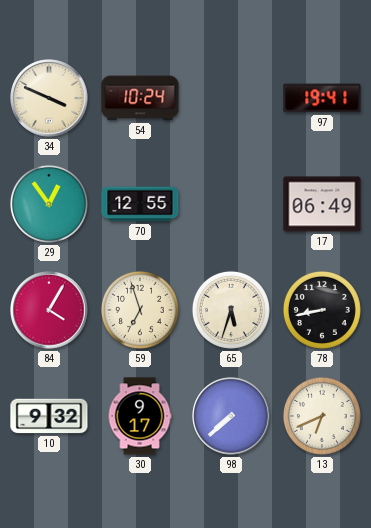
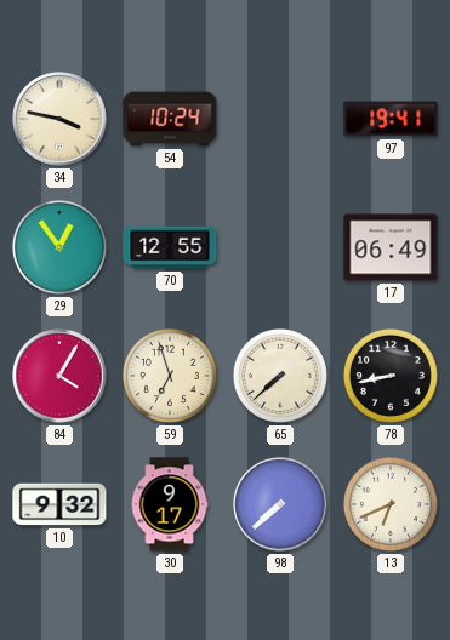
34: 3:49 -> 3:47
65: 5:33 -> 7:38
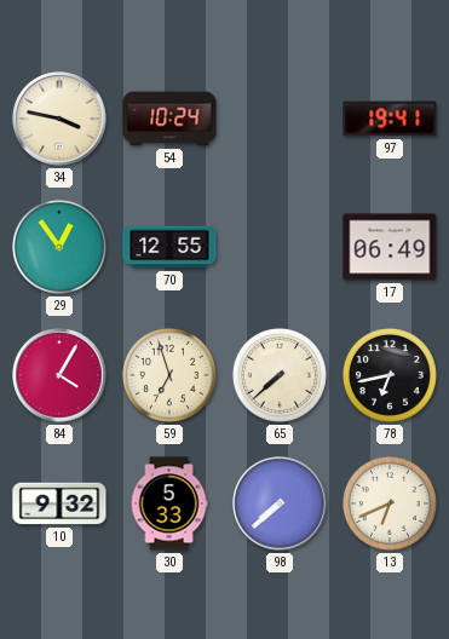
78: 8:43 -> 6:43
30: 9:17 -> 5:33
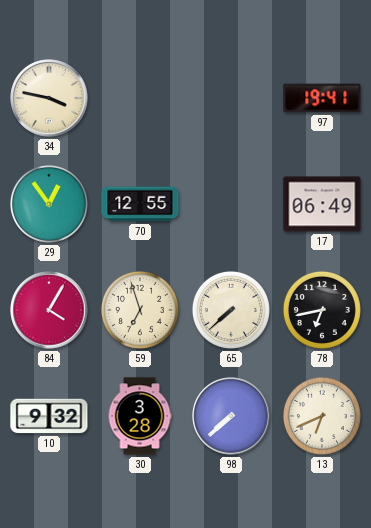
54: 10:24 -> none
30: 5:33 -> 3:28
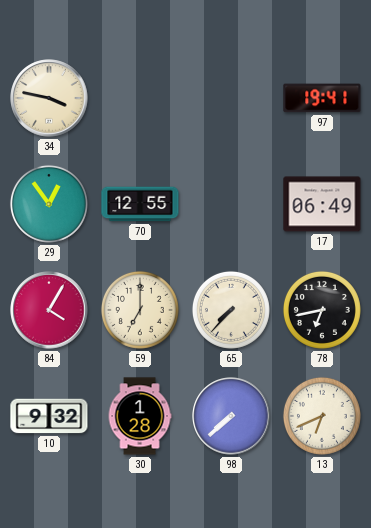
59: 6:57 -> 7:00
65: 7:38 -> 7:37
30: 3:28 -> 1:28
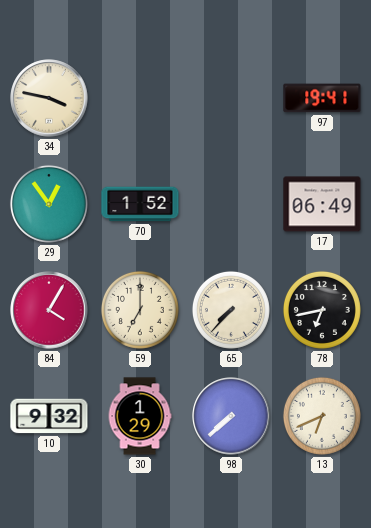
70: 12:55 -> 1:52
30: 1:28 -> 1:29
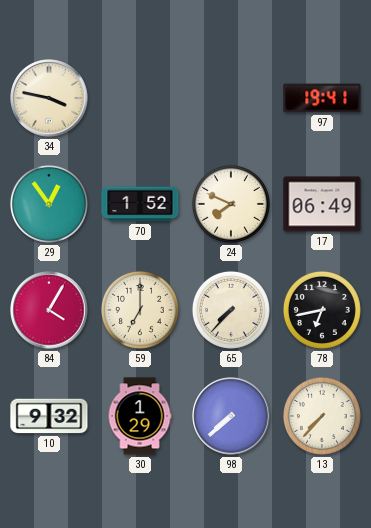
24: none -> 7:49
13: 6:41 -> 7:37
